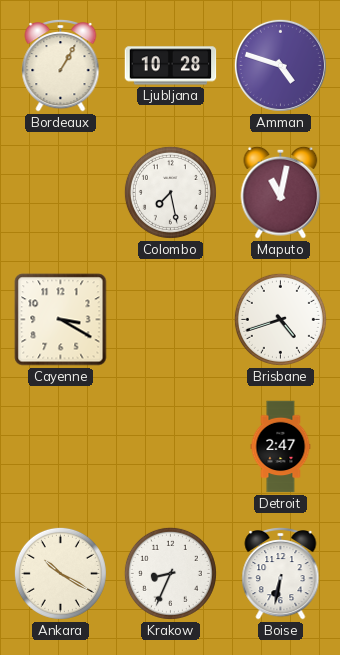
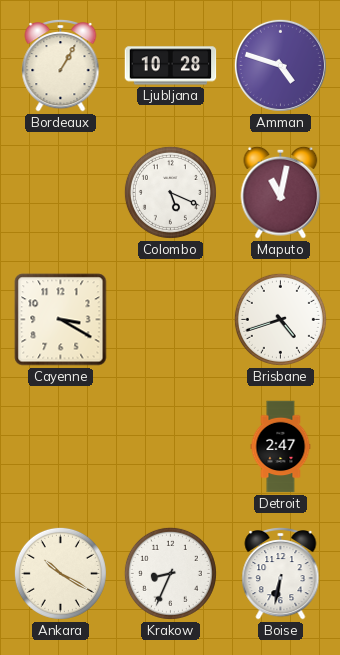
Colombo: 7:28 -> 5:19
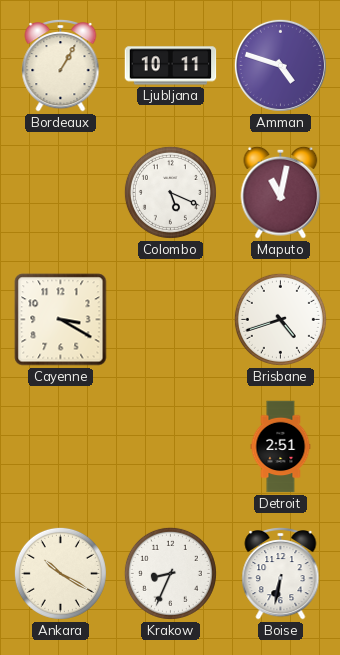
Ljubljana: 10:28 -> 10:11
Detroit: 2:47 -> 2:51
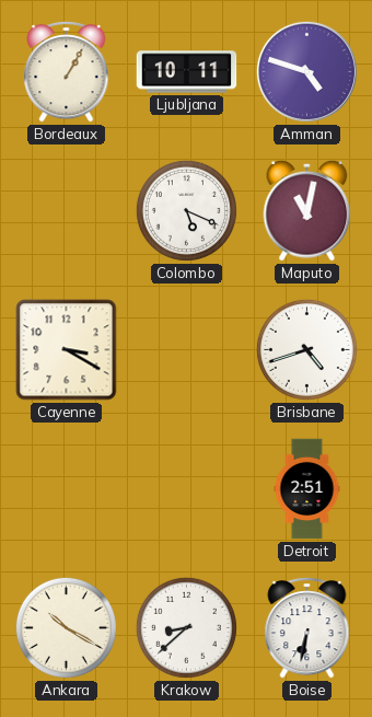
Krakow: 8:34 -> 8:38
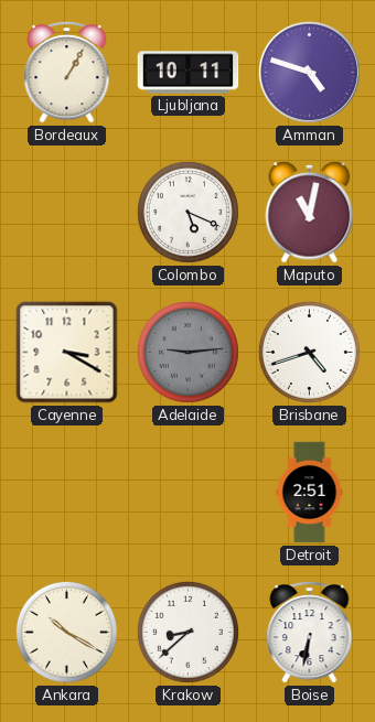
Adelaide: none -> 9:14
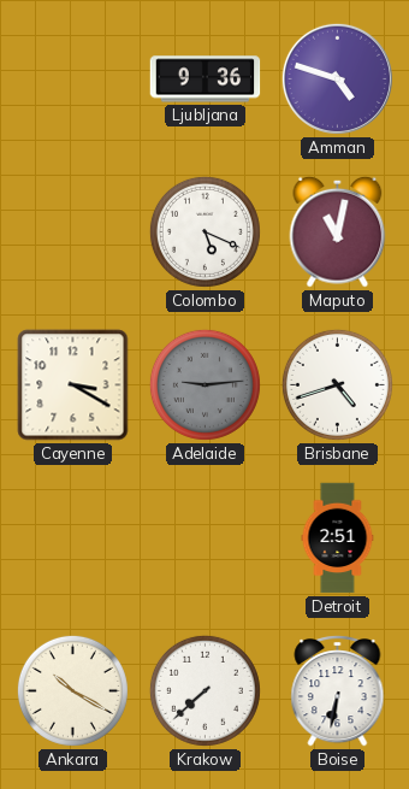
Bordeaux: 1:05 -> none
Ljubljana: 10:11 -> 9:36
Krakow: 8:38 -> 7:38
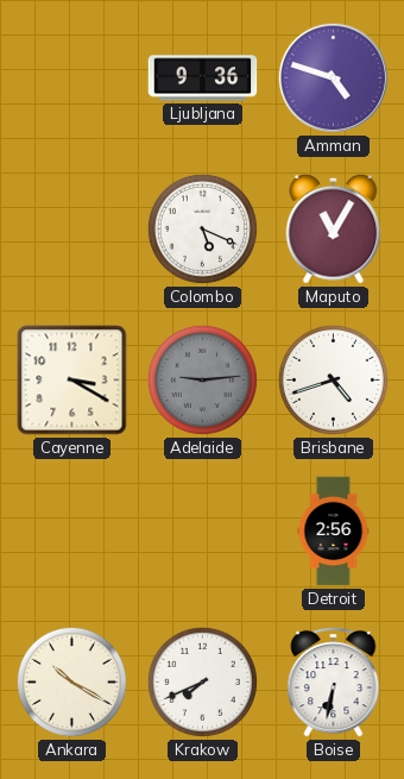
Maputo: 11:02 -> 11:05
Detroit: 2:51 -> 2:56
Krakow: 7:38 -> 7:41
